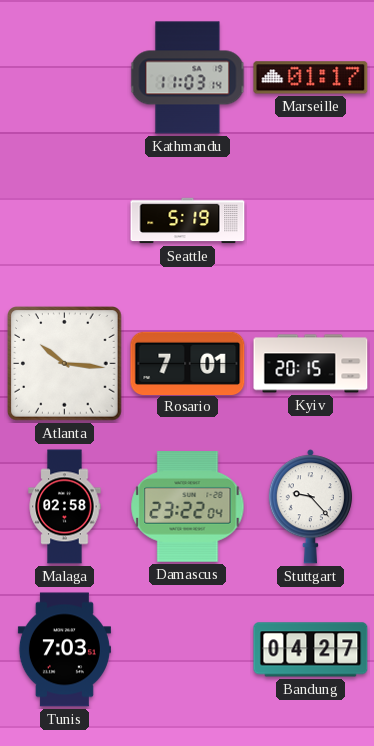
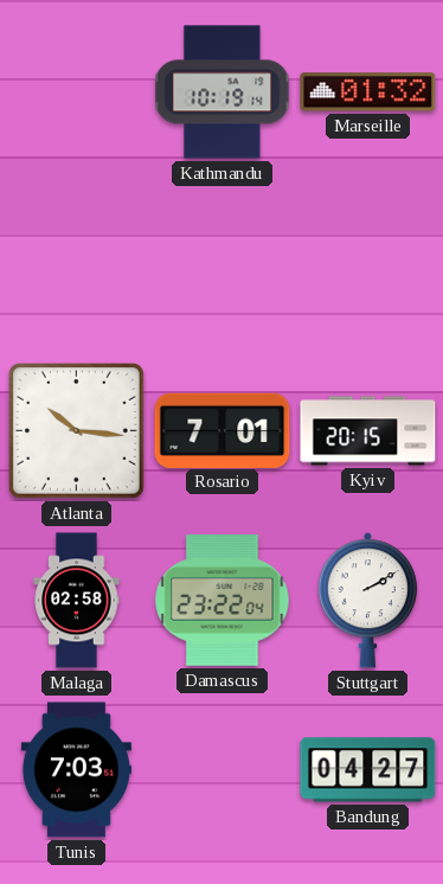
Kathmandu: 11:03 -> 10:19
Marseille: 01:17 -> 01:32
Seattle: 5:19 -> none
Stuttgart: 9:23 -> 2:10
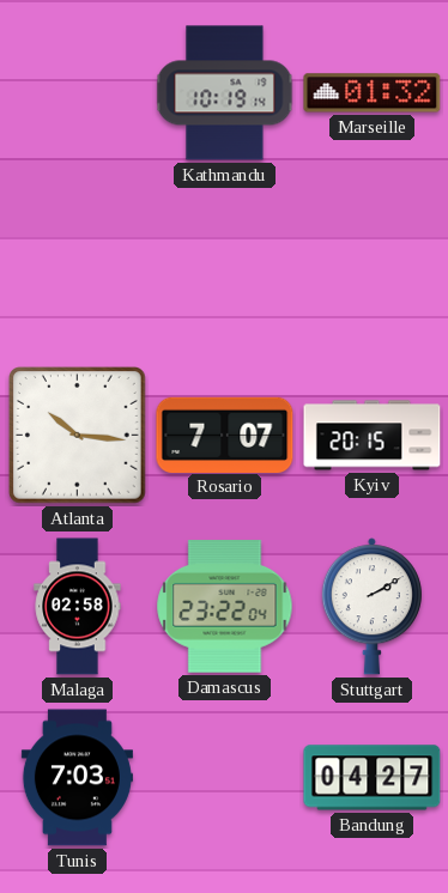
Rosario: 7:01 -> 7:07
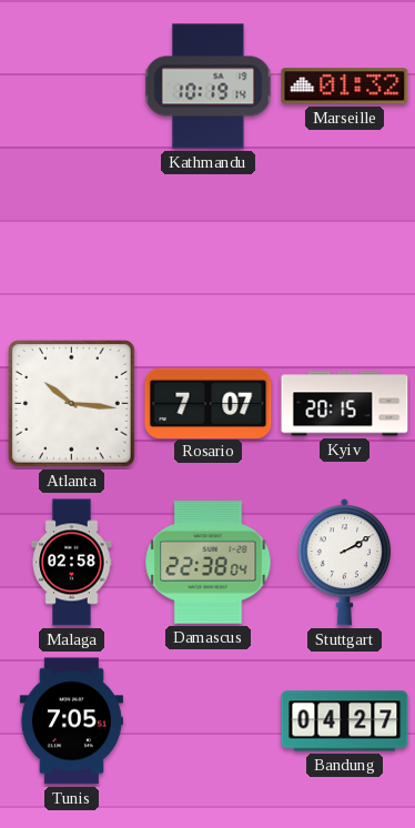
Damascus: 23:22 -> 22:38
Tunis: 7:03 -> 7:05
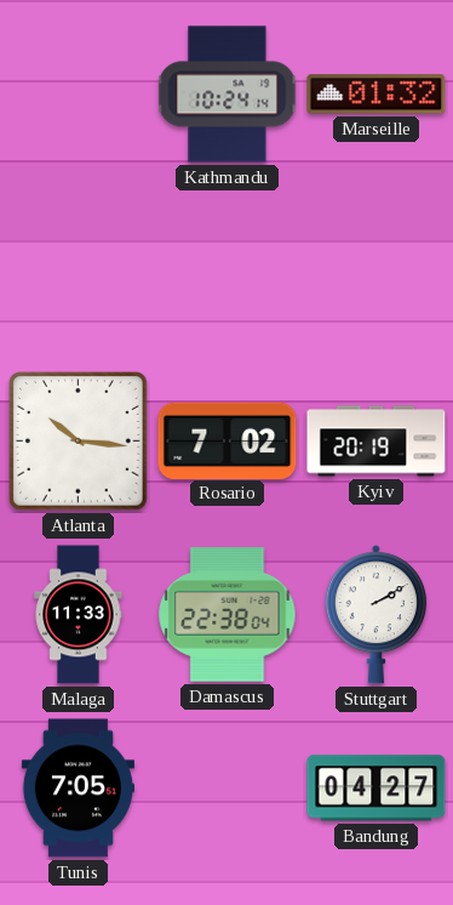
Kathmandu: 10:19 -> 10:24
Rosario: 7:07 -> 7:02
Kyiv: 20:15 -> 20:19
Malaga: 02:58 -> 11:33
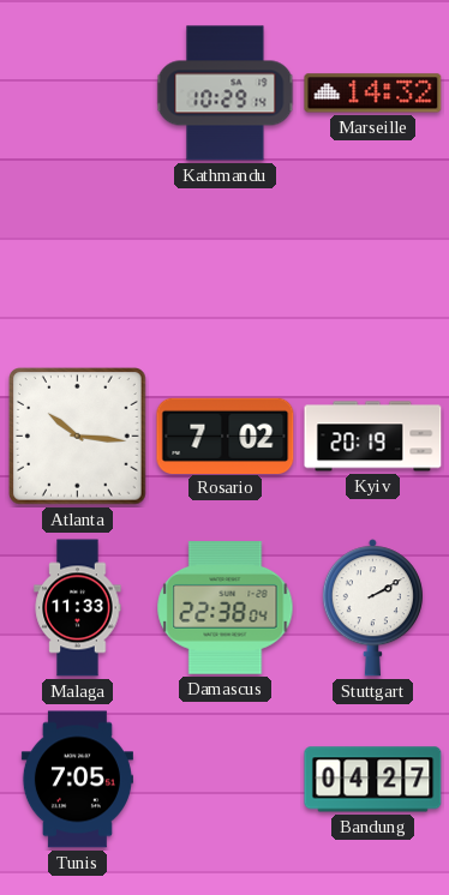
Kathmandu: 10:24 -> 10:29
Marseille: 01:32 -> 14:32
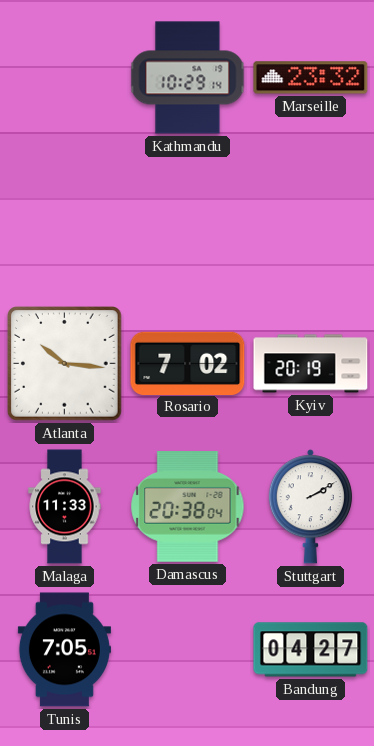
Marseille: 14:32 -> 23:32
Damascus: 22:38 -> 20:38
